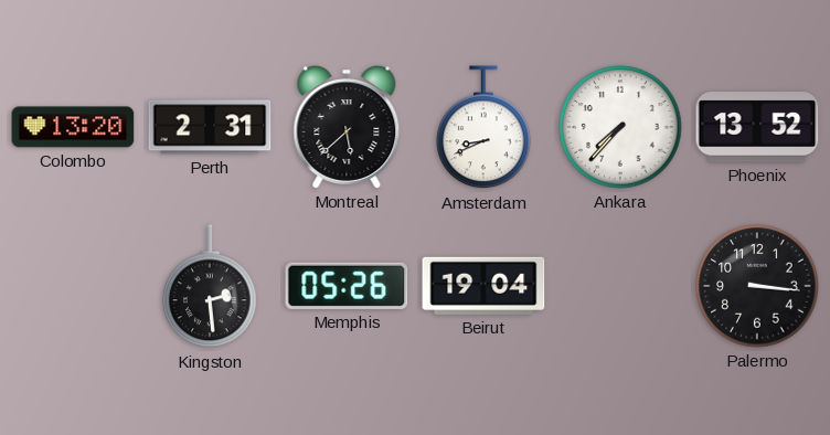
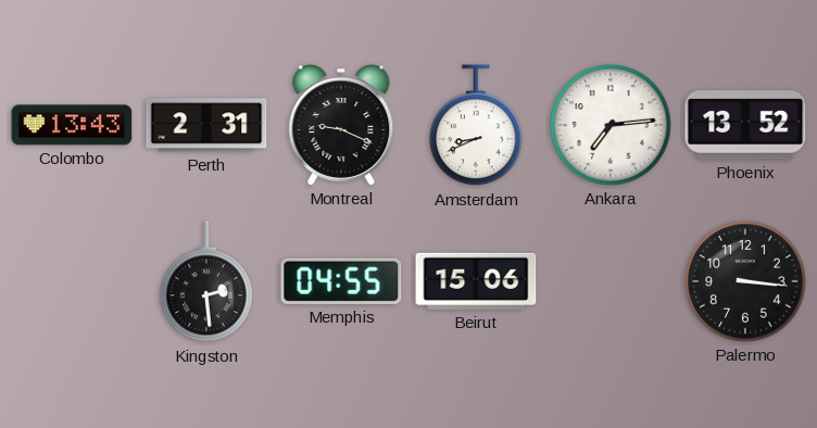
Colombo: 13:20 -> 13:43
Montreal: 5:38 -> 9:19
Ankara: 7:37 -> 7:14
Memphis: 05:26 -> 04:55
Beirut: 19:04 -> 15:06
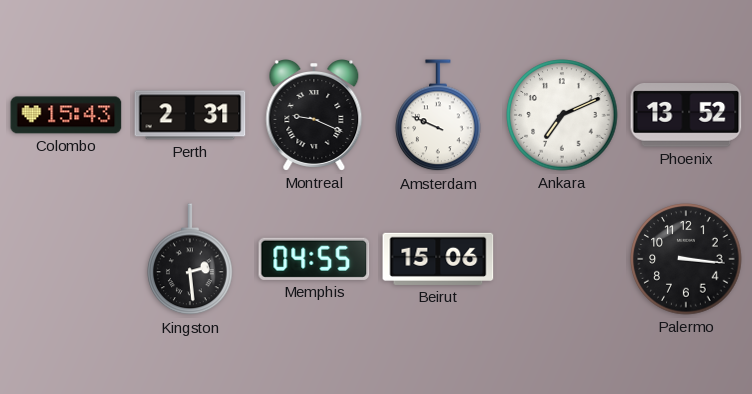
Colombo: 13:43 -> 15:43
Amsterdam: 8:41 -> 9:49
Ankara: 7:14 -> 7:11
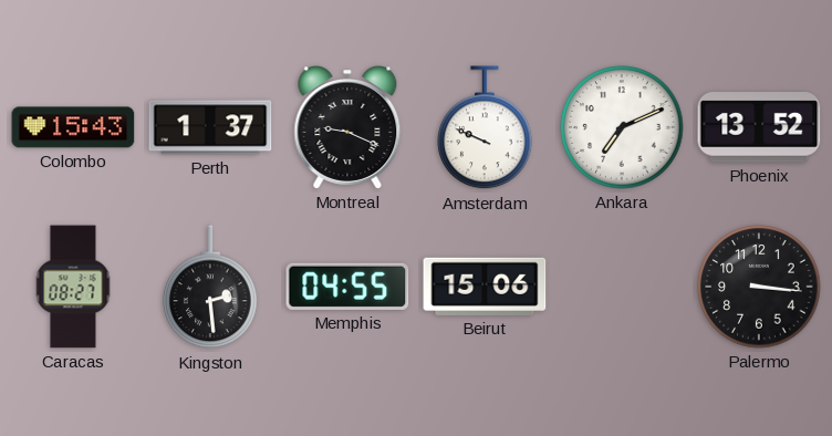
Perth: 2:31 -> 1:37
Caracas: none -> 08:27
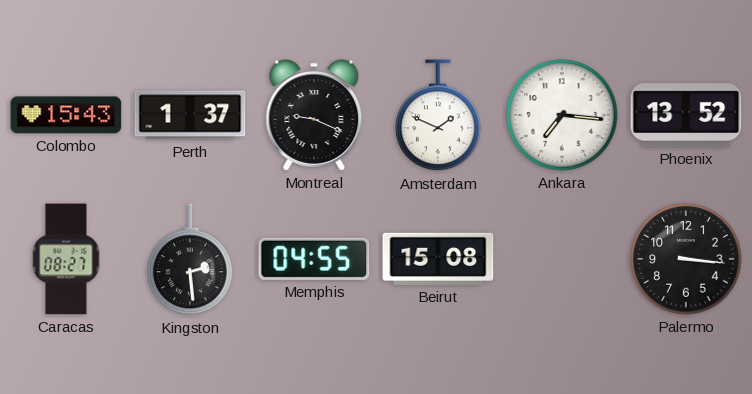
Amsterdam: 9:49 -> 1:49
Ankara: 7:11 -> 7:16
Beirut: 15:06 -> 15:08
